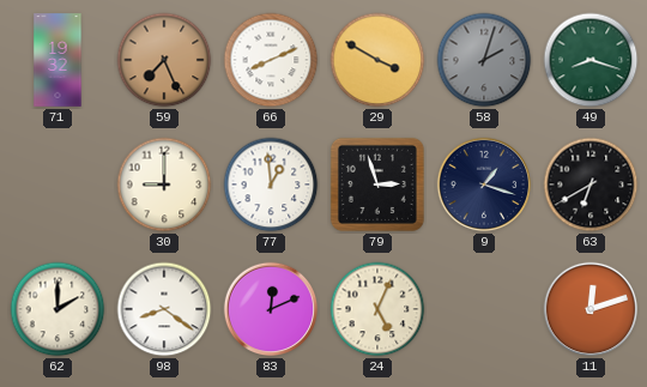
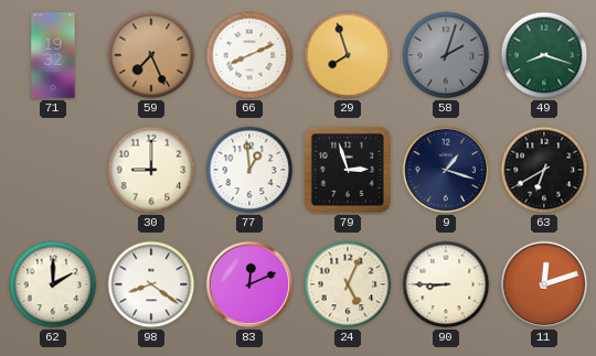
29: 3:50 -> 7:57
90: none -> 8:45
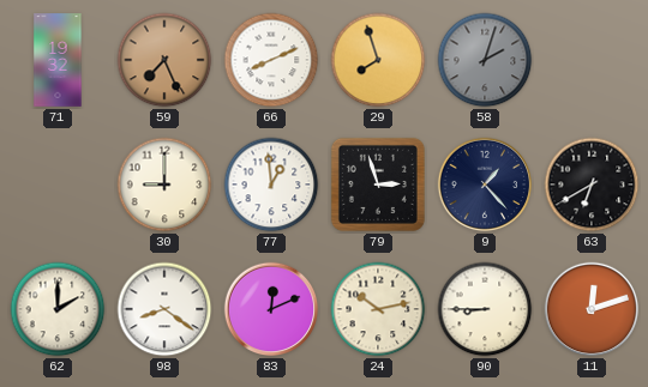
49: 8:18 -> none
9: 1:18 -> 1:23
24: 5:04 -> 10:13
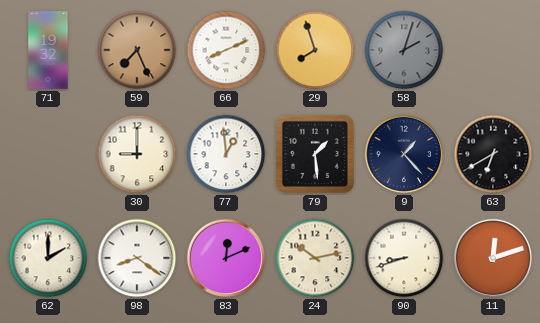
79: 2:57 -> 1:29
90: 8:45 -> 8:42
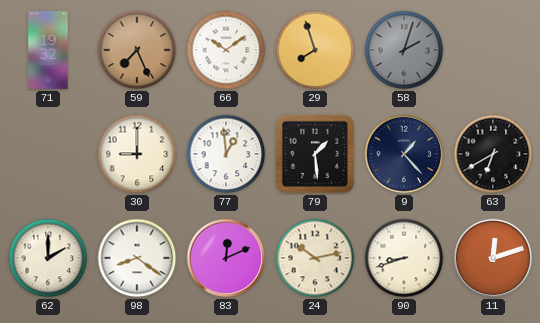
66: 8:11 -> 10:09
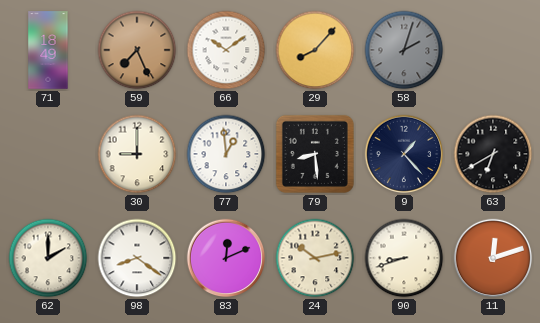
71: 19:32 -> 18:49
29: 7:57 -> 8:07
79: 1:29 -> 8:29
